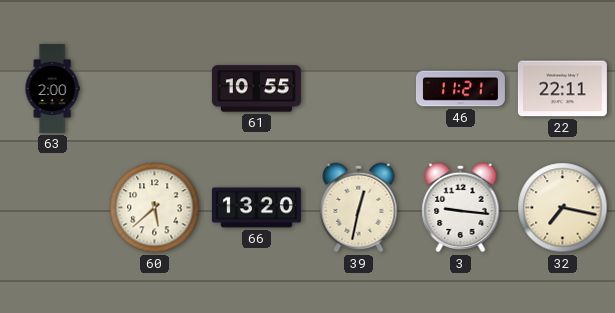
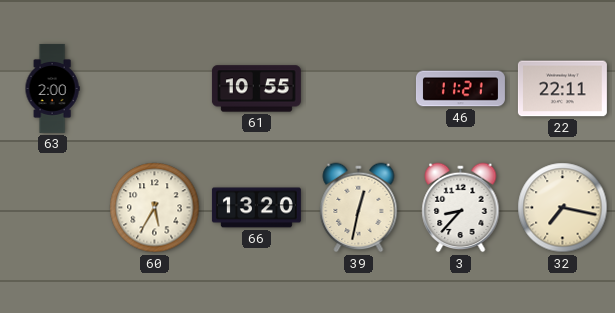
60: 5:38 -> 5:35
3: 9:16 -> 8:37
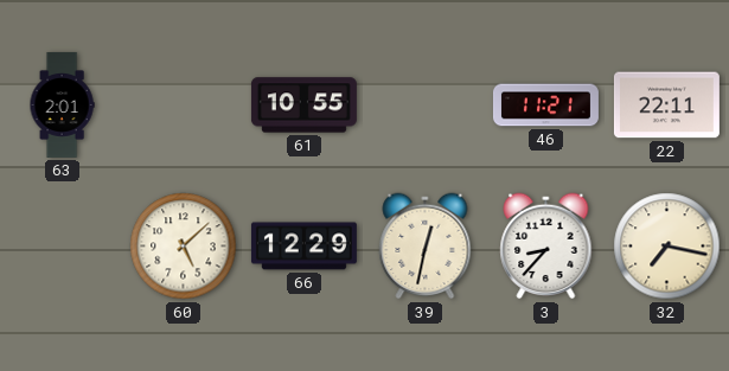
63: 2:00 -> 2:01
60: 5:35 -> 5:08
66: 13:20 -> 12:29
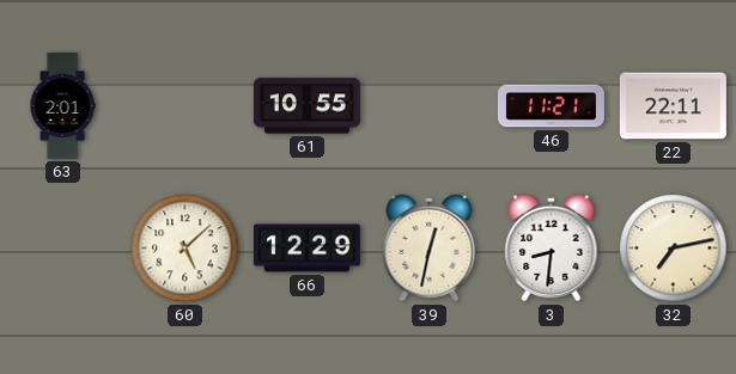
3: 8:37 -> 8:31
32: 7:17 -> 7:13
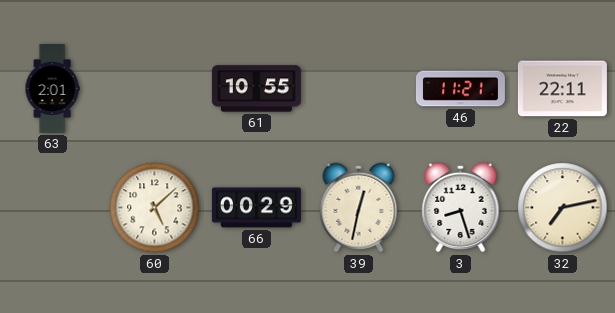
66: 12:29 -> 00:29
3: 8:31 -> 8:27
